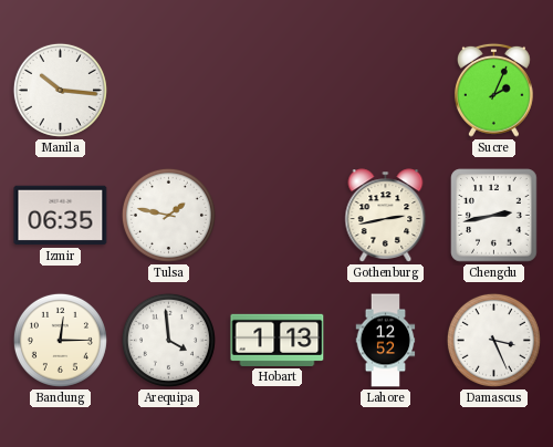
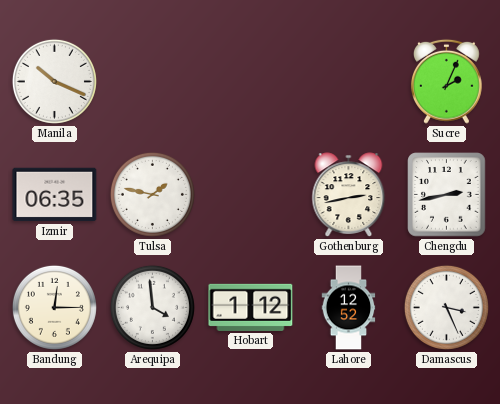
Manila: 10:16 -> 10:19
Hobart: 1:13 -> 1:12
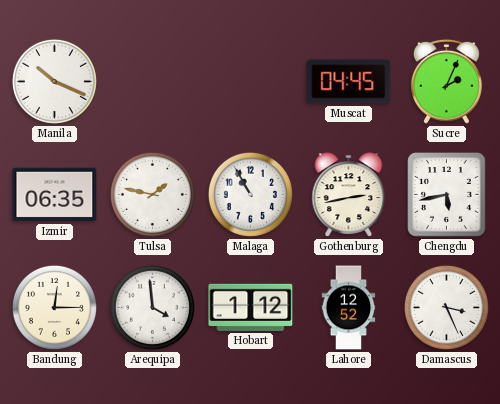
Muscat: none -> 04:45
Malaga: none -> 10:55
Chengdu: 2:43 -> 5:43
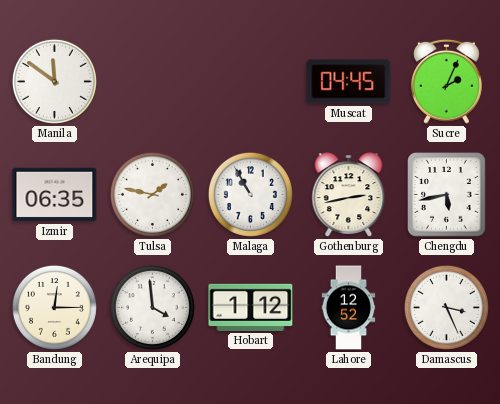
Manila: 10:19 -> 11:51
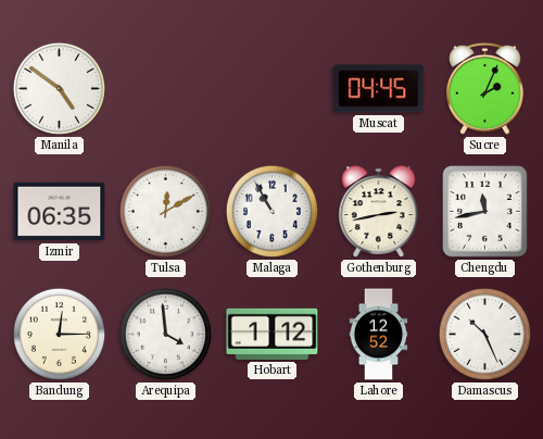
Manila: 11:51 -> 4:51
Tulsa: 1:47 -> 12:10
Chengdu: 5:43 -> 11:43
Damascus: 3:26 -> 10:26
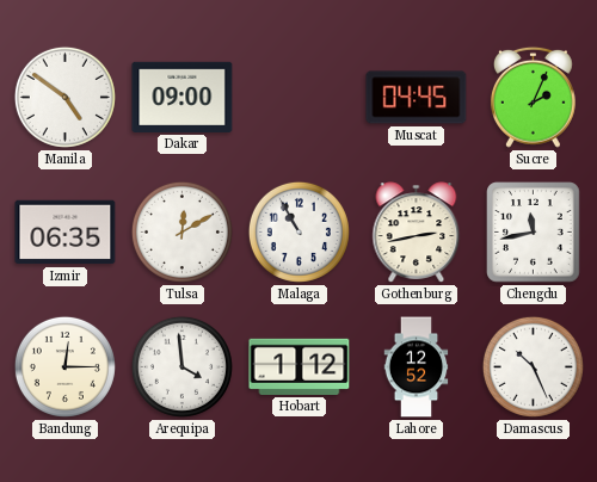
Dakar: none -> 09:00
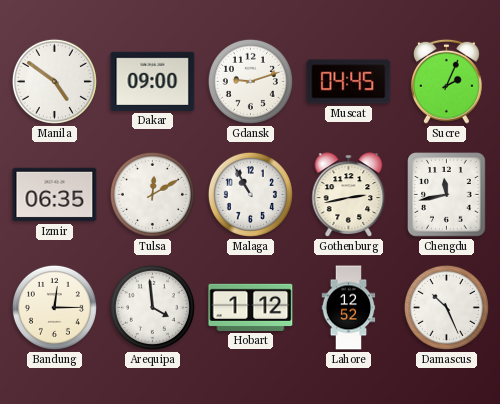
Gdansk: none -> 9:12
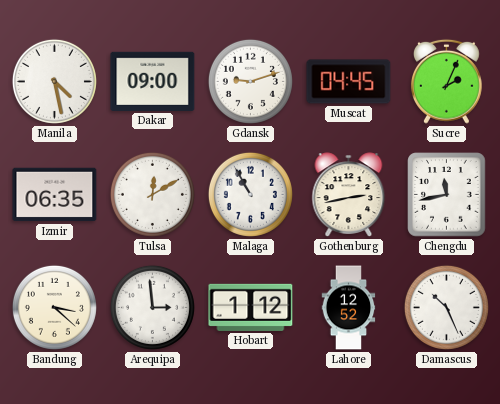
Manila: 4:51 -> 4:28
Bandung: 12:15 -> 3:22
Arequipa: 3:59 -> 2:59
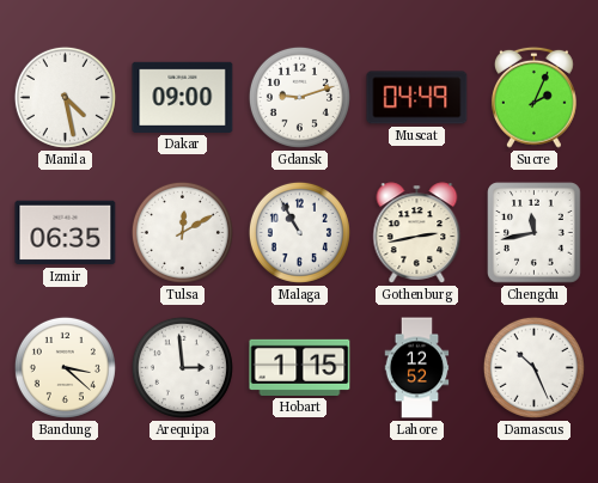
Muscat: 04:45 -> 04:49
Hobart: 1:12 -> 1:15
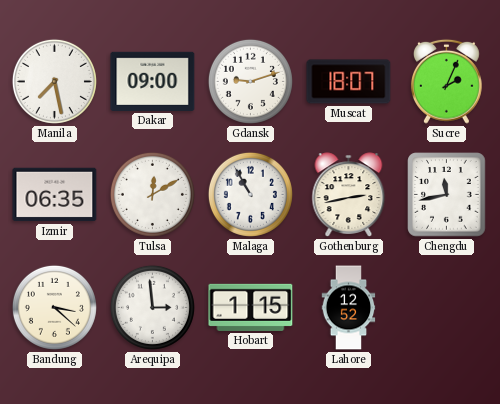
Manila: 4:28 -> 7:28
Muscat: 04:49 -> 18:07
Damascus: 10:26 -> none
